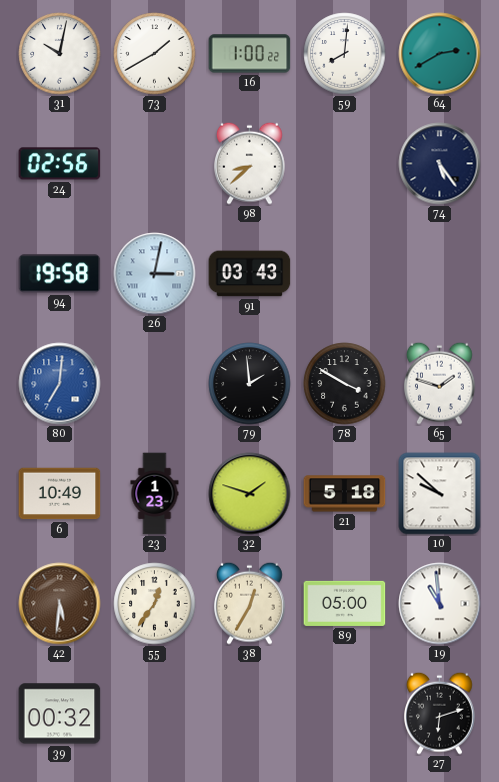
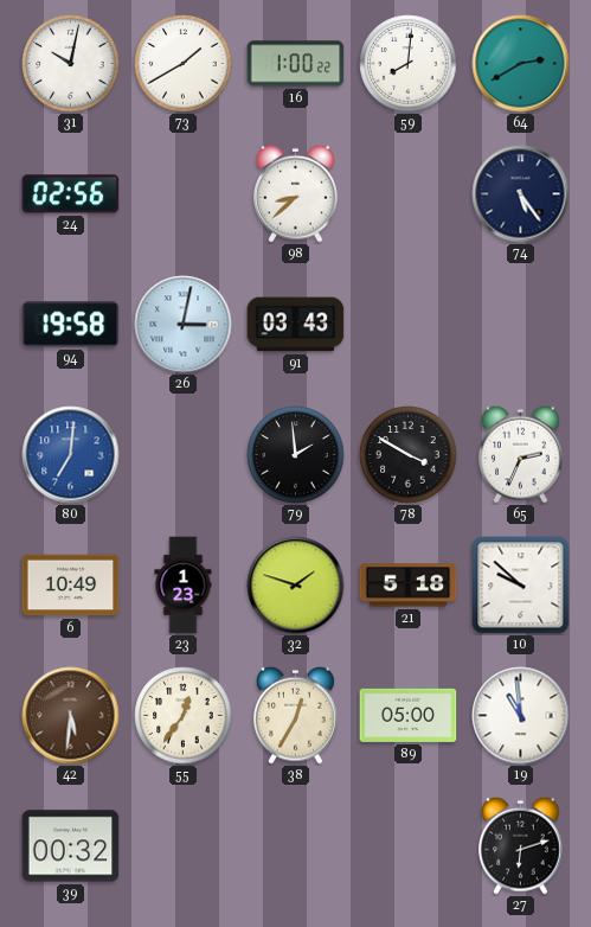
65: 1:48 -> 2:34
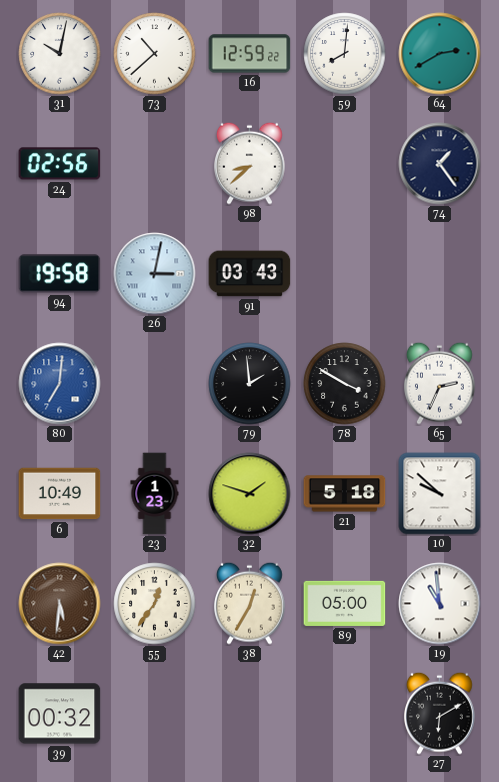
73: 1:40 -> 10:38
16: 1:00 -> 12:59
74: 5:24 -> 1:24
27: 6:12 -> 6:10
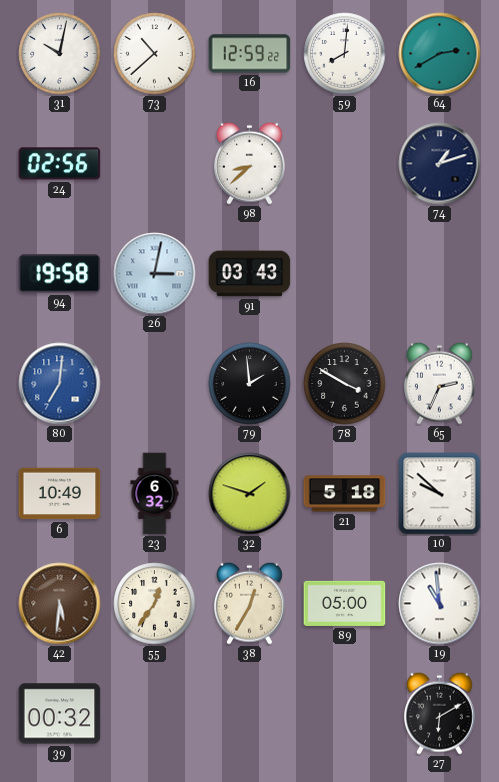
74: 1:24 -> 1:12
23: 1:23 -> 6:32
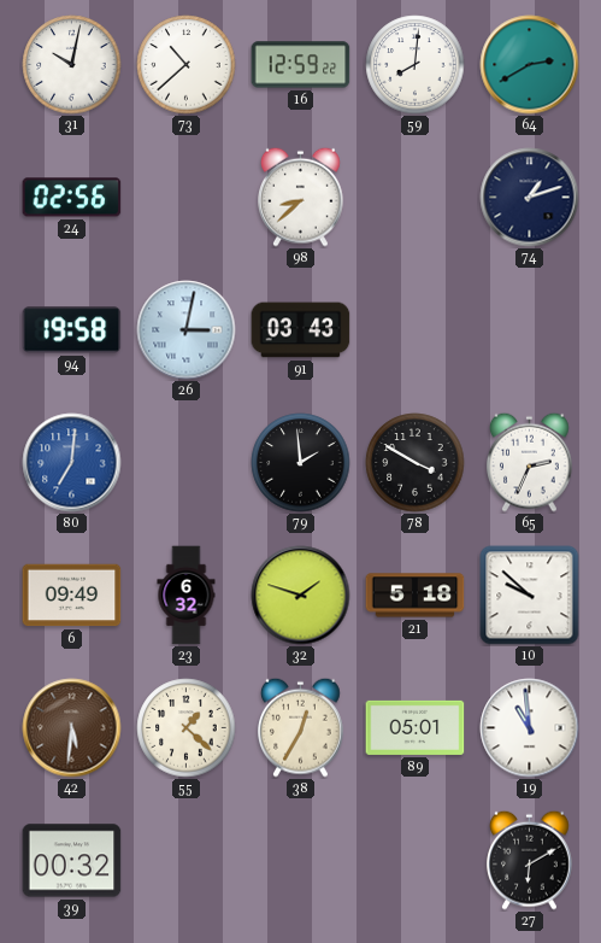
6: 10:49 -> 09:49
55: 12:36 -> 1:22
89: 05:00 -> 05:01
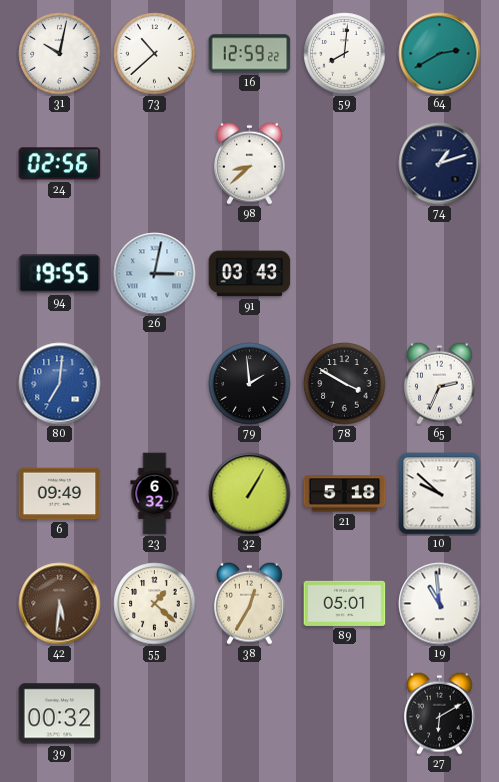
94: 19:58 -> 19:55
32: 1:48 -> 1:05
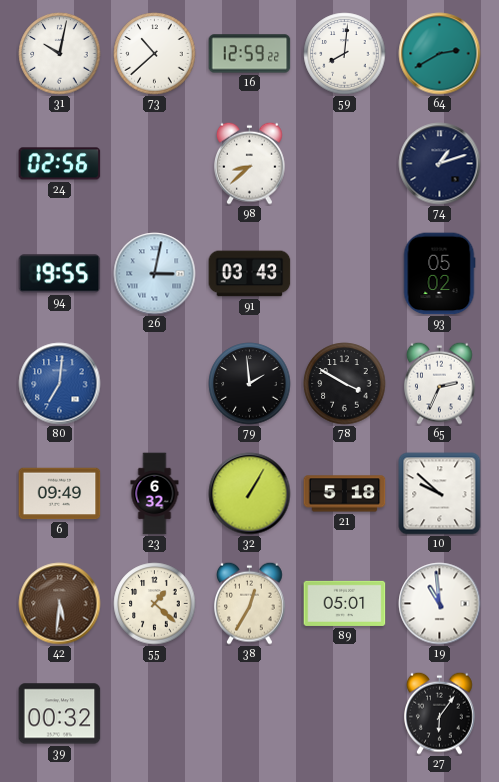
93: none -> 05:02
27: 6:10 -> 6:06
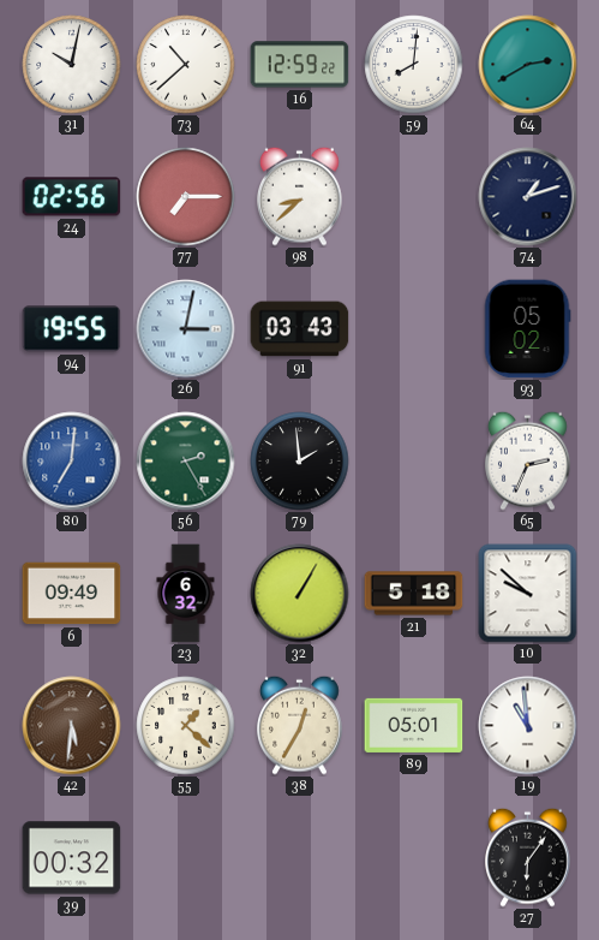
77: none -> 7:15
56: none -> 2:25
78: 3:50 -> none
